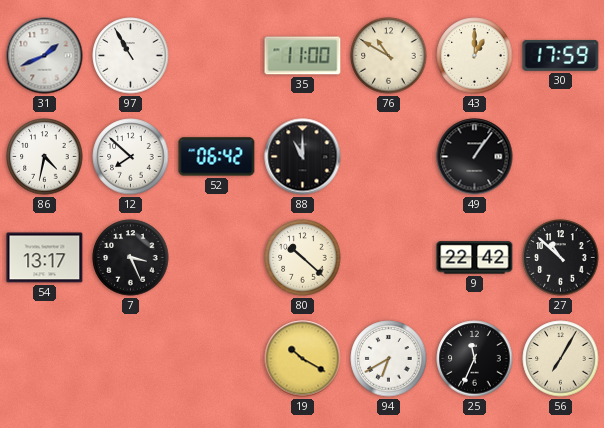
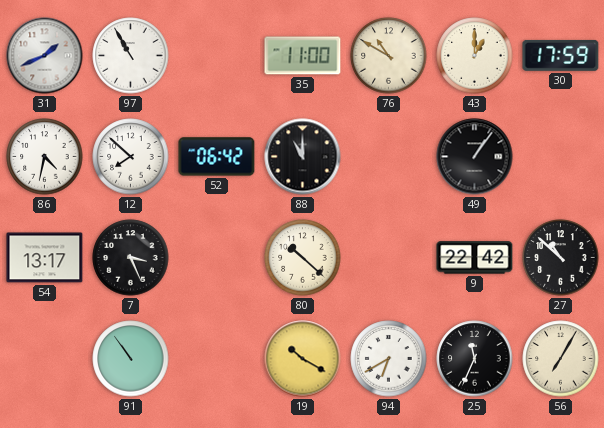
91: none -> 10:54
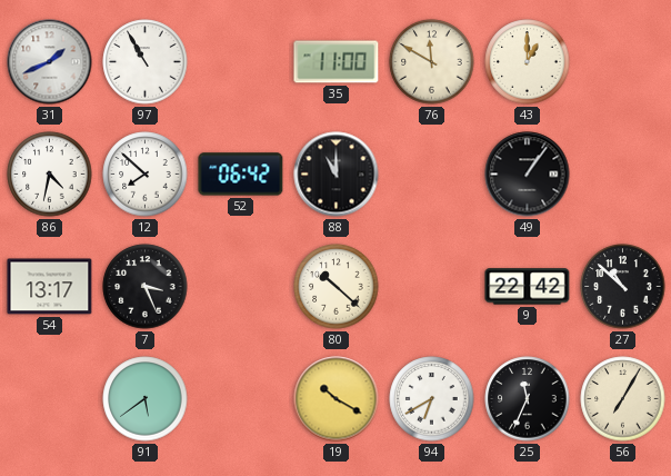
76: 10:50 -> 11:50
30: 17:59 -> none
91: 10:54 -> 5:39
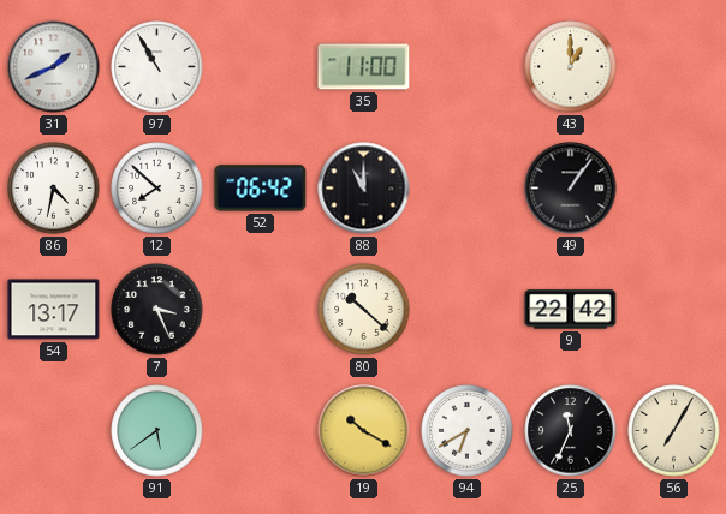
76: 11:50 -> none
27: 10:52 -> none
